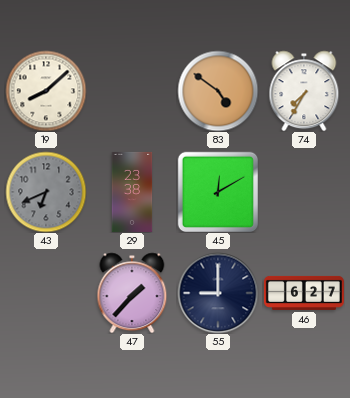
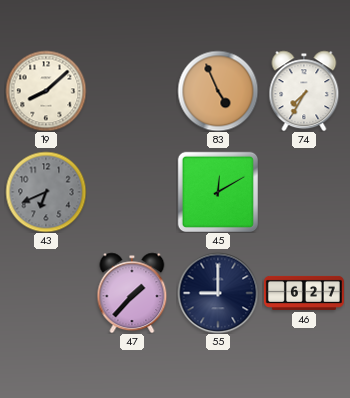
83: 4:51 -> 4:56
29: 23:38 -> none
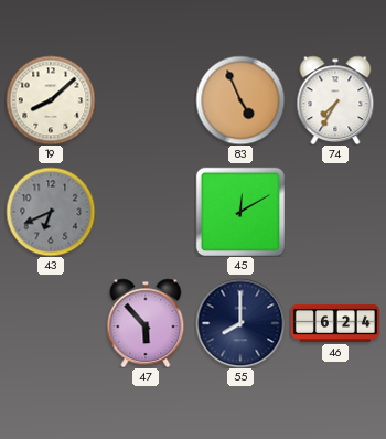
47: 1:37 -> 5:53
55: 9:00 -> 8:00
46: 6:27 -> 6:24
